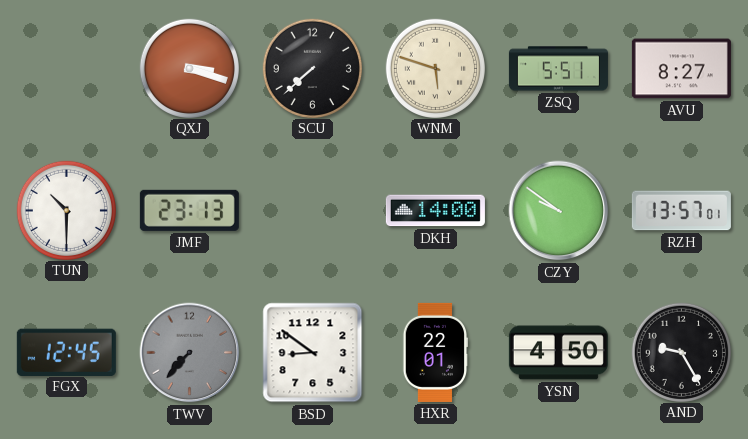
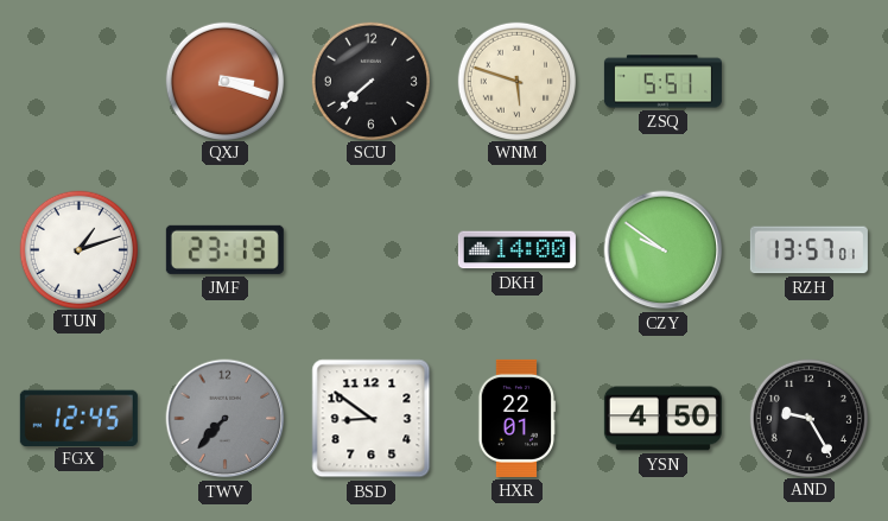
AVU: 8:27 -> none
TUN: 10:30 -> 1:12
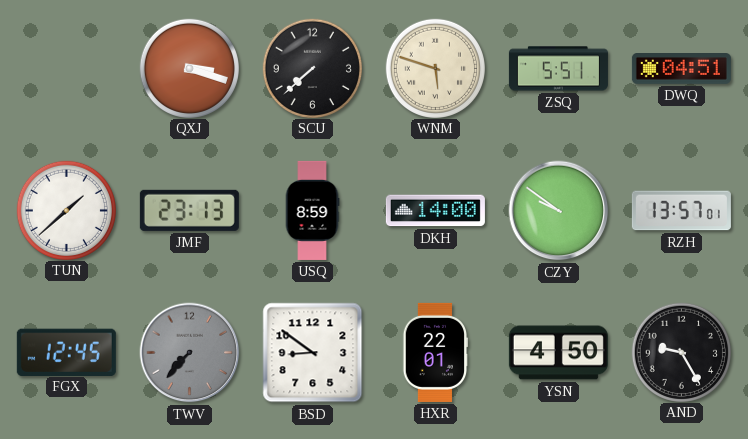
DWQ: none -> 04:51
TUN: 1:12 -> 1:38
USQ: none -> 8:59
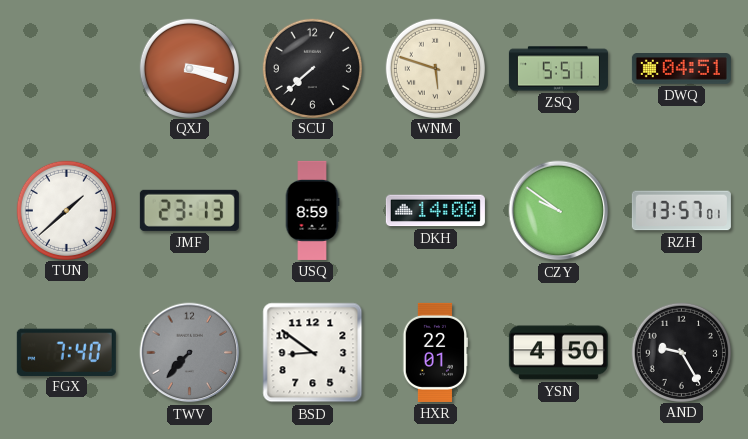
FGX: 12:45 -> 7:40
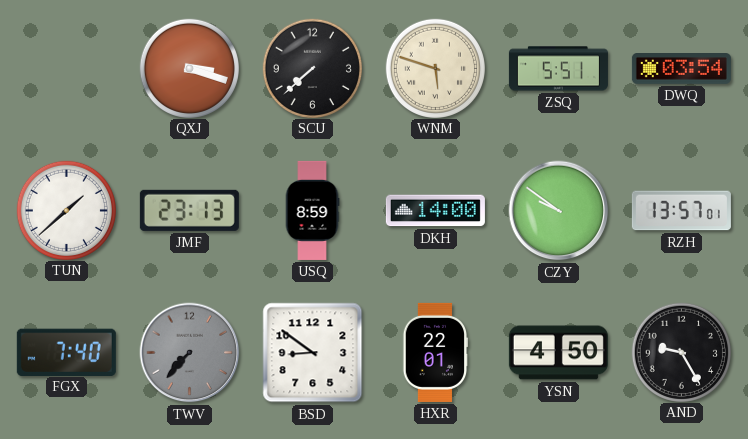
DWQ: 04:51 -> 03:54
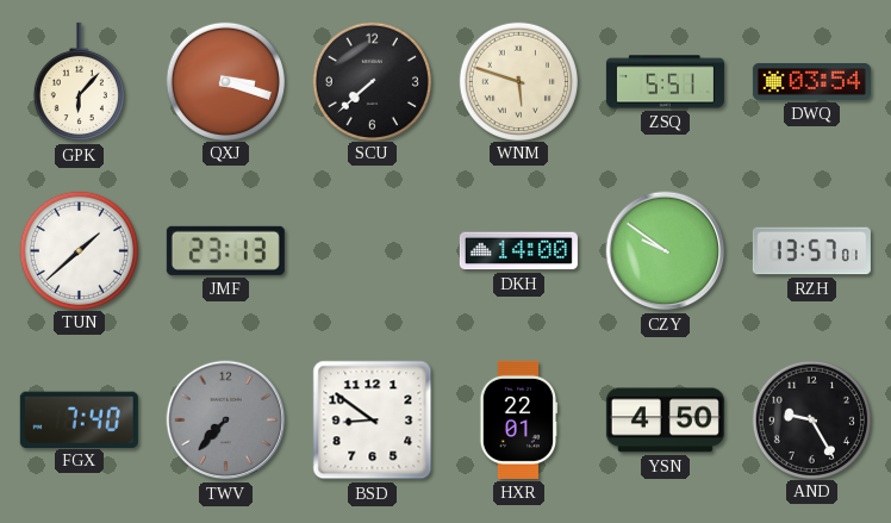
GPK: none -> 6:07
USQ: 8:59 -> none
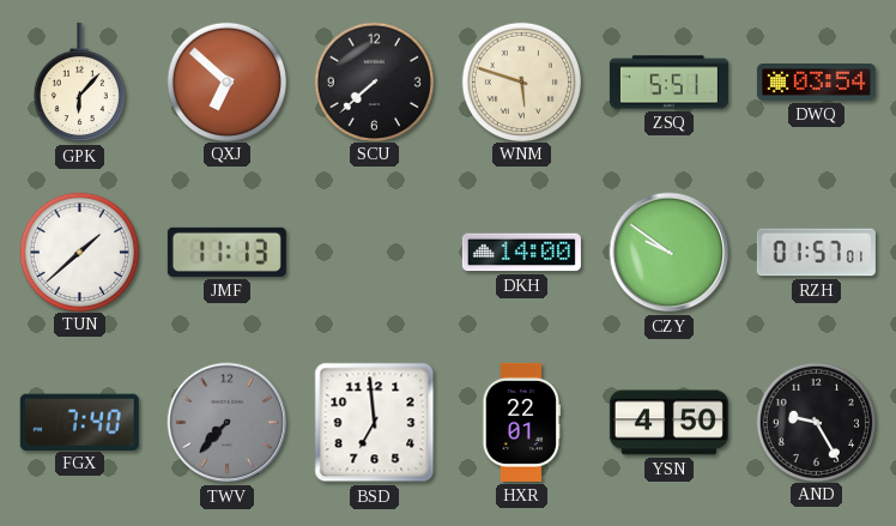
QXJ: 3:18 -> 6:52
JMF: 23:13 -> 11:13
RZH: 13:57 -> 01:57
BSD: 8:51 -> 6:59
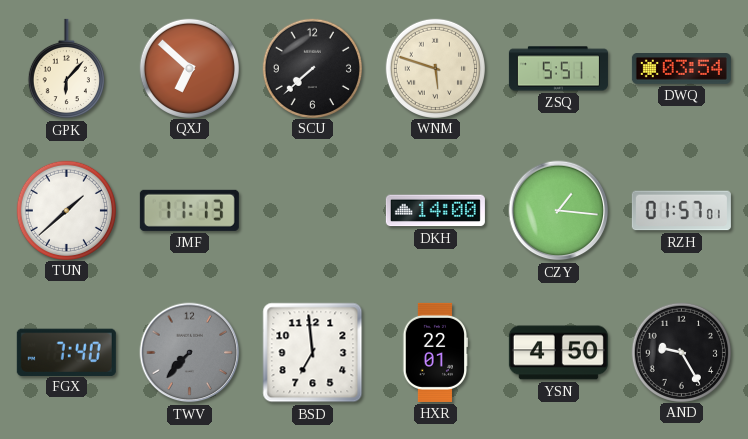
CZY: 9:51 -> 1:16
